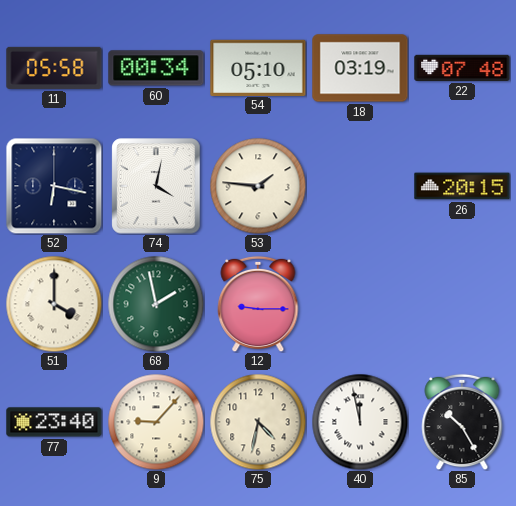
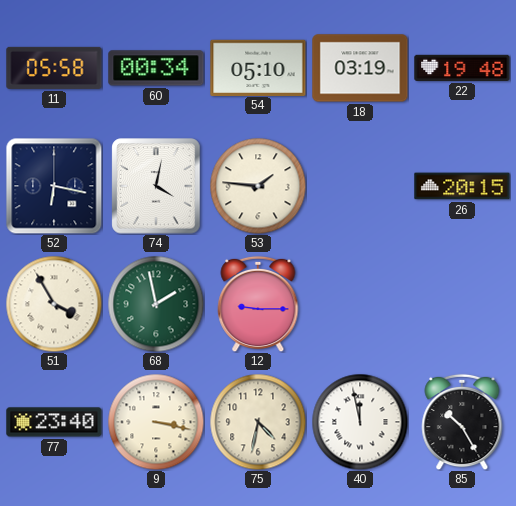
22: 07:48 -> 19:48
51: 4:00 -> 3:55
9: 9:07 -> 3:17
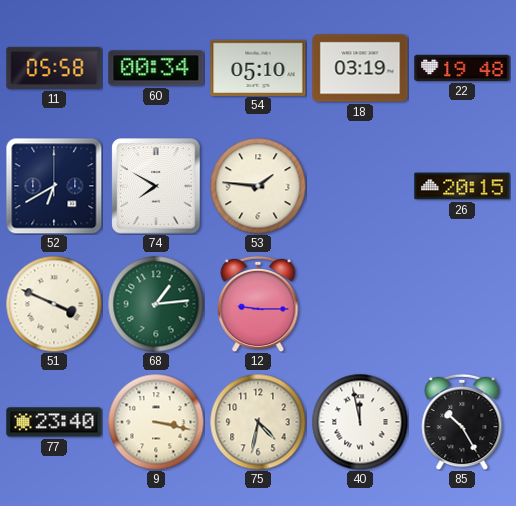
52: 6:17 -> 6:40
74: 4:02 -> 7:50
51: 3:55 -> 3:49
68: 1:58 -> 1:14
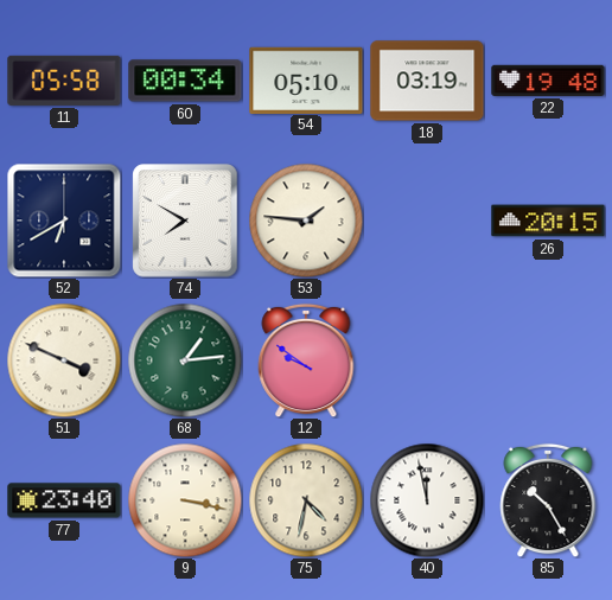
12: 9:15 -> 9:51
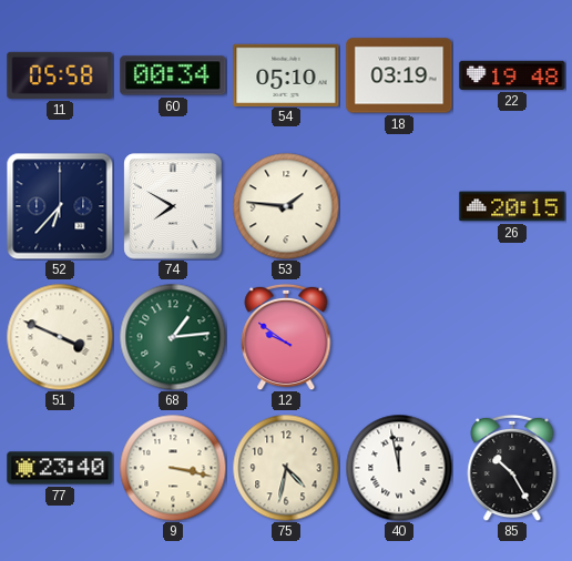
52: 6:40 -> 6:37
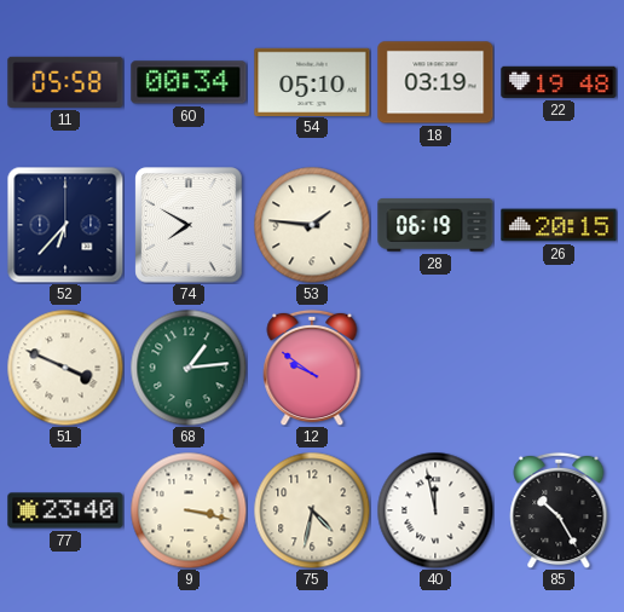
28: none -> 06:19
